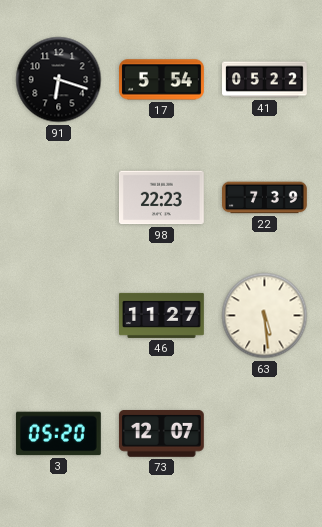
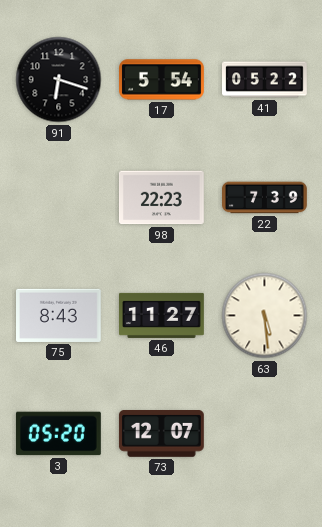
75: none -> 8:43
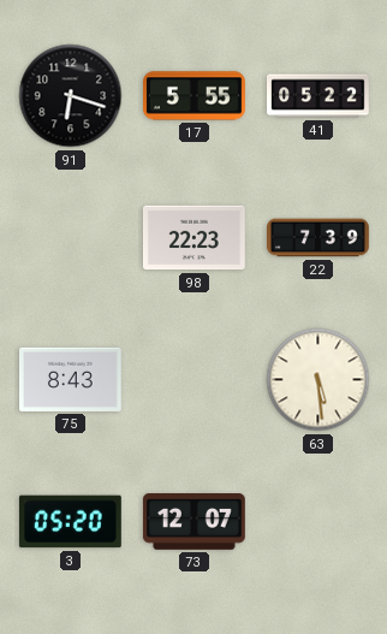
17: 5:54 -> 5:55
46: 11:27 -> none
